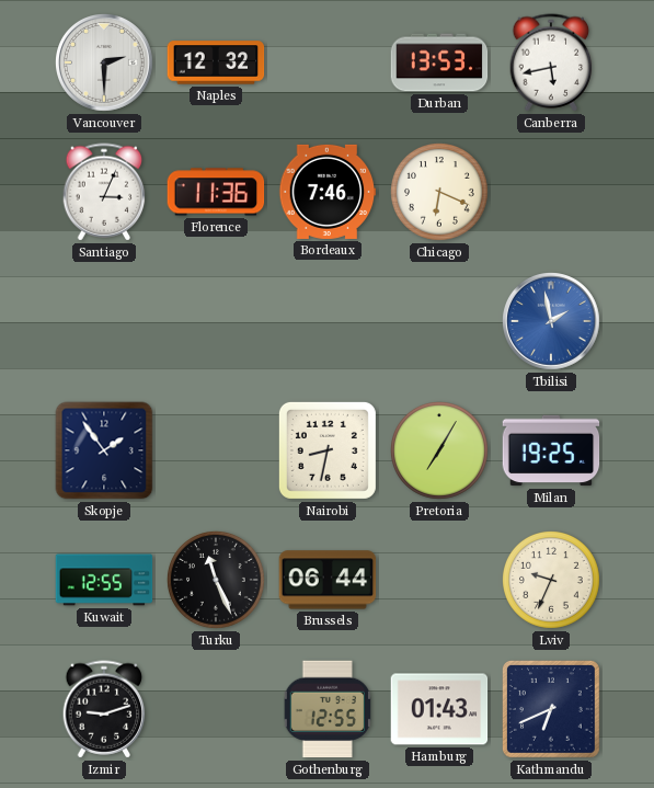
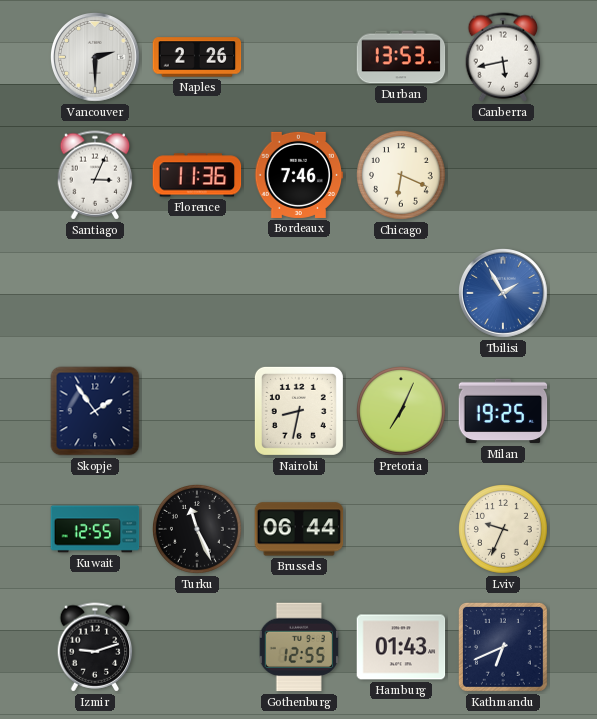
Naples: 12:32 -> 2:26
Tbilisi: 1:58 -> 1:55
Pretoria: 7:05 -> 7:04
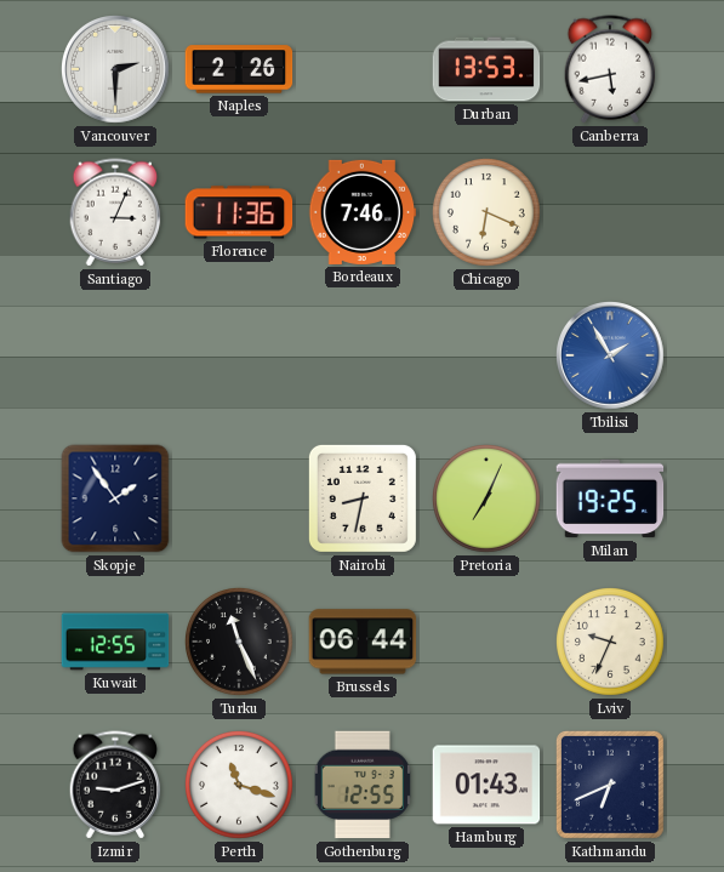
Perth: none -> 11:18
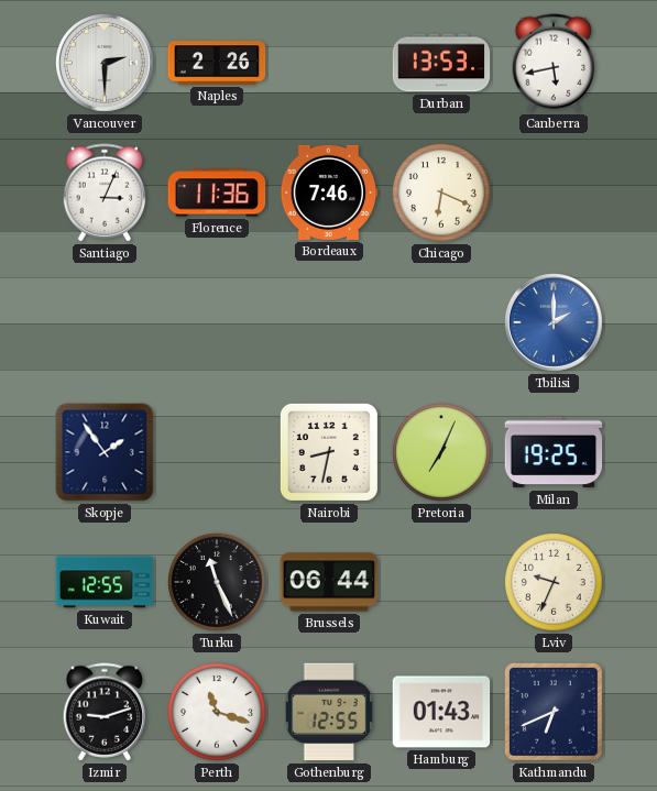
Tbilisi: 1:55 -> 2:00
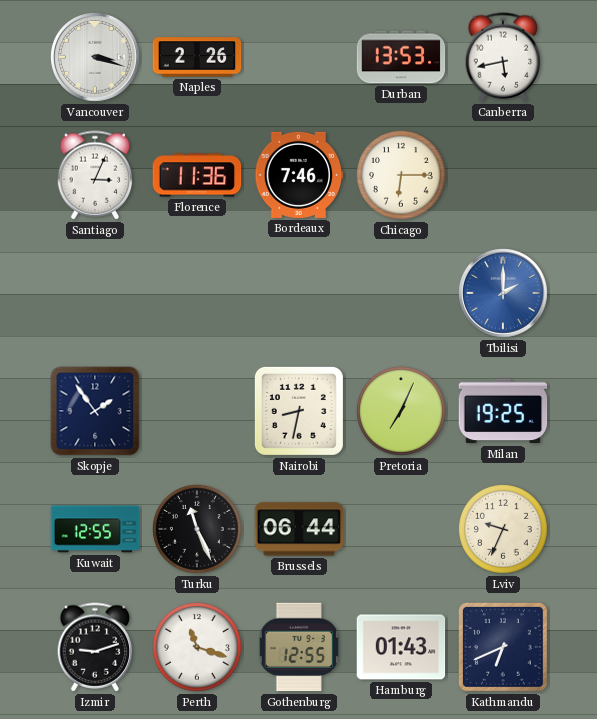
Vancouver: 2:30 -> 3:18
Chicago: 6:19 -> 6:15
